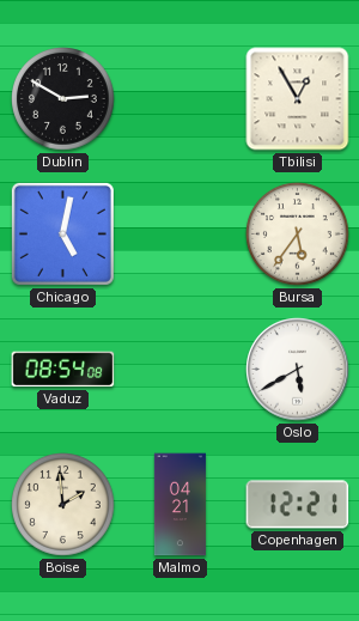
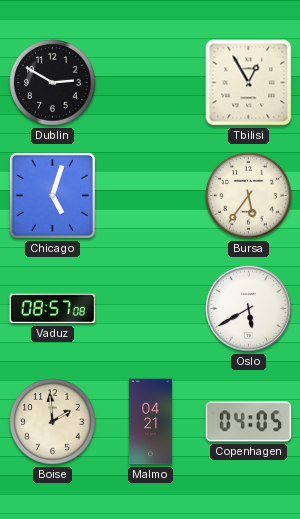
Chicago: 5:02 -> 5:03
Vaduz: 08:54 -> 08:57
Copenhagen: 12:21 -> 04:05
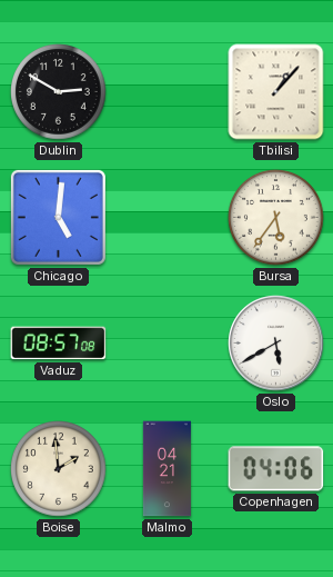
Tbilisi: 12:55 -> 1:07
Chicago: 5:03 -> 5:01
Copenhagen: 04:05 -> 04:06
